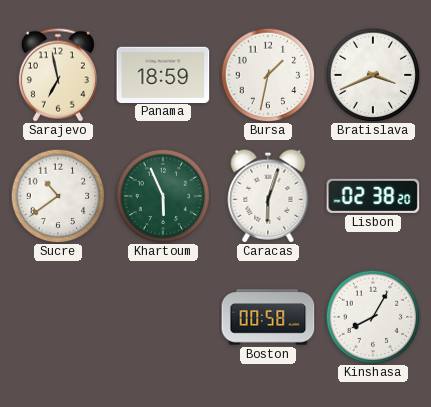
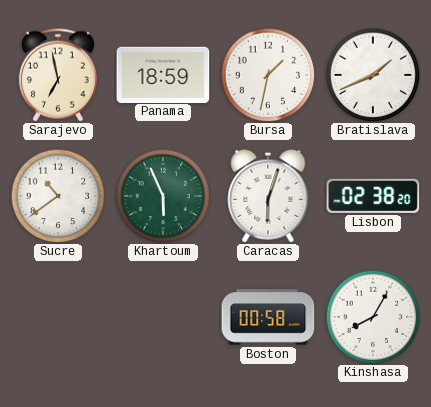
Bratislava: 3:41 -> 1:41
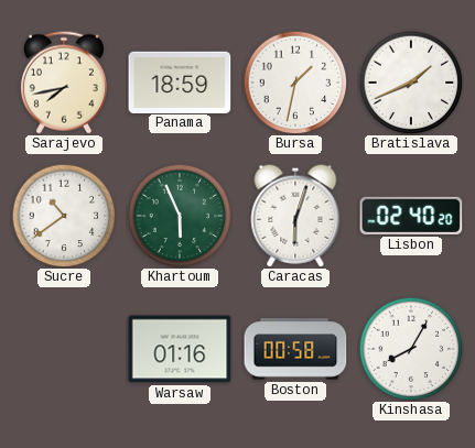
Sarajevo: 6:58 -> 7:43
Lisbon: 02:38 -> 02:40
Warsaw: none -> 01:16
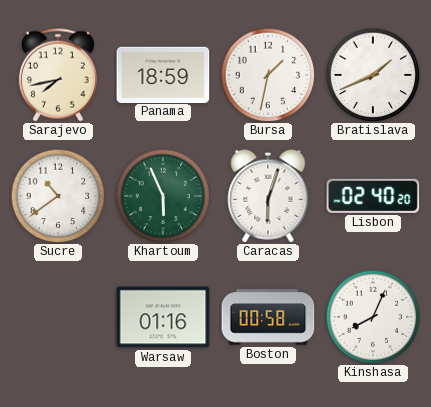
Kinshasa: 8:05 -> 8:04
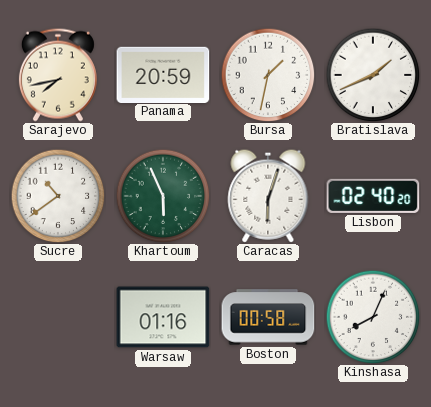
Panama: 18:59 -> 20:59
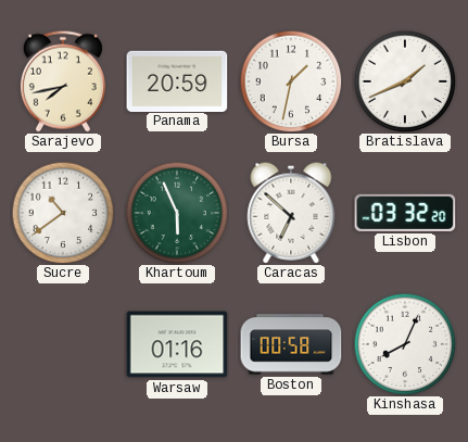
Caracas: 6:03 -> 6:52
Lisbon: 02:40 -> 03:32
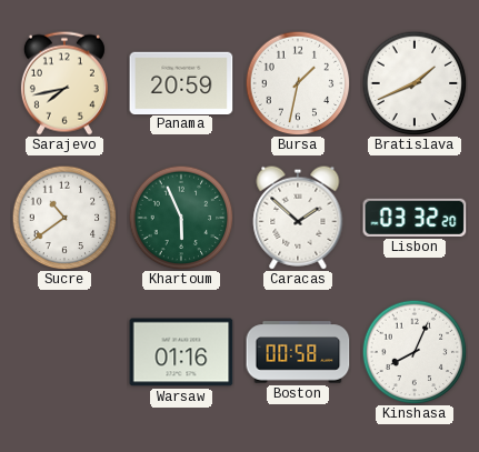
Caracas: 6:52 -> 1:52
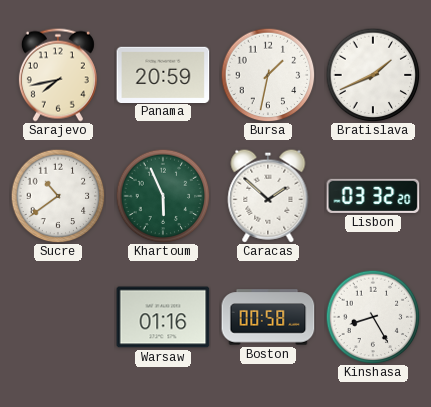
Kinshasa: 8:04 -> 8:25
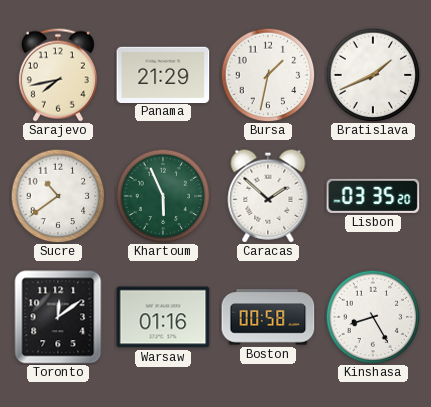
Panama: 20:59 -> 21:29
Lisbon: 03:32 -> 03:35
Toronto: none -> 12:09
